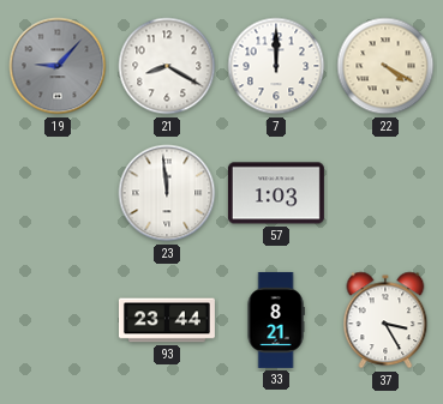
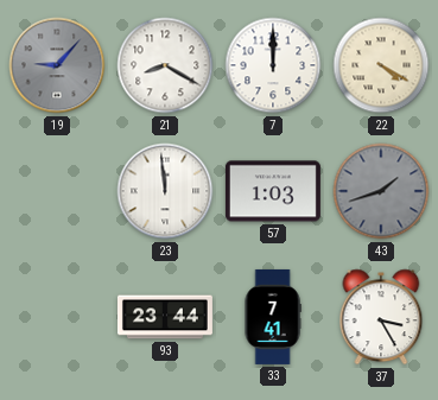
43: none -> 1:42
33: 8:21 -> 7:41
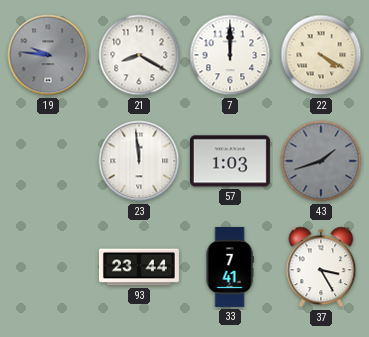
19: 9:07 -> 9:46
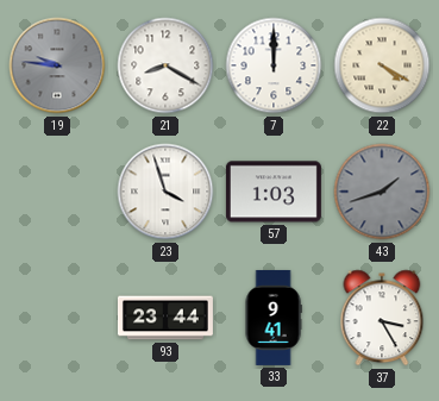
23: 11:59 -> 3:57
33: 7:41 -> 9:41
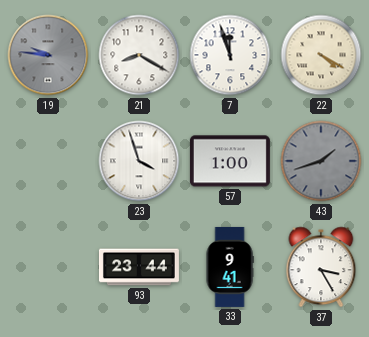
7: 12:00 -> 11:57
57: 1:03 -> 1:00
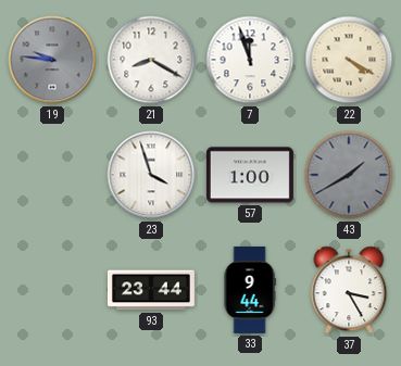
43: 1:42 -> 1:40
33: 9:41 -> 9:44
